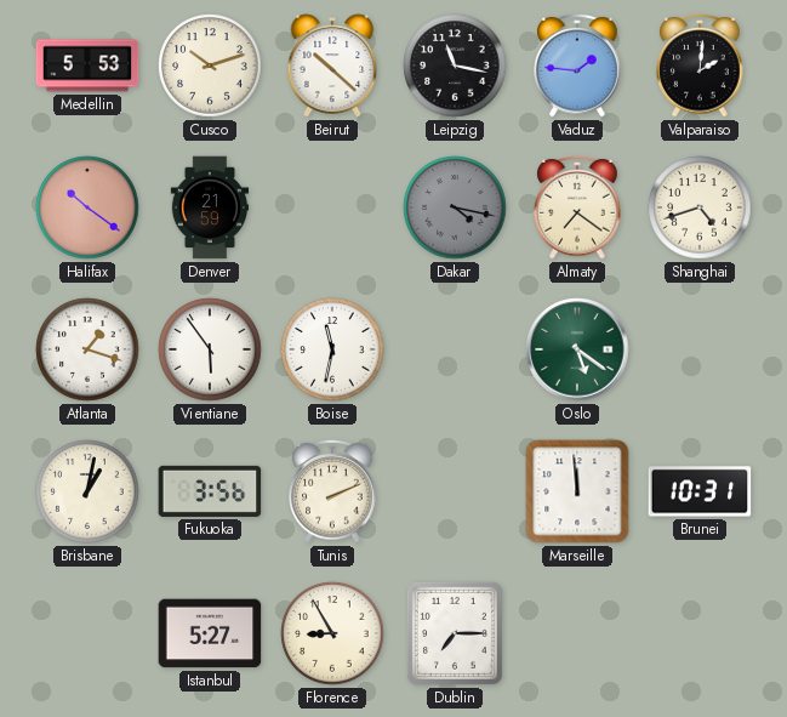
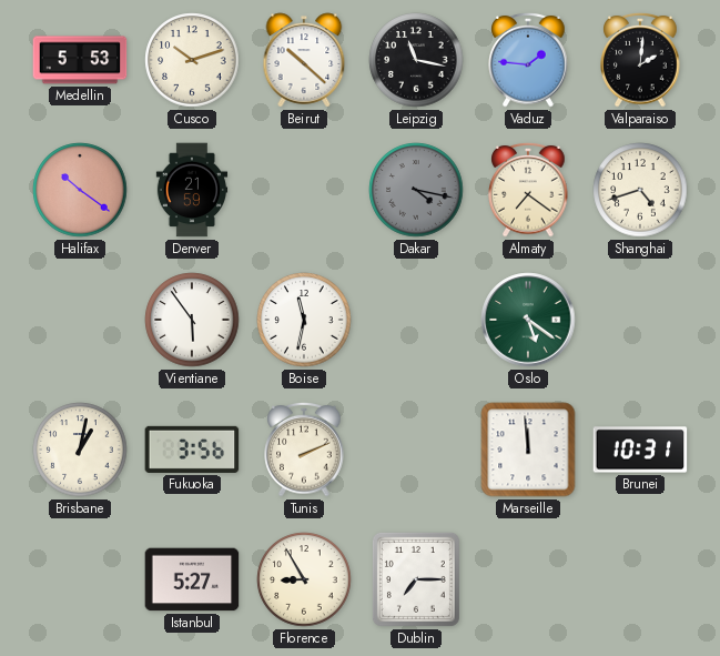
Atlanta: 1:18 -> none
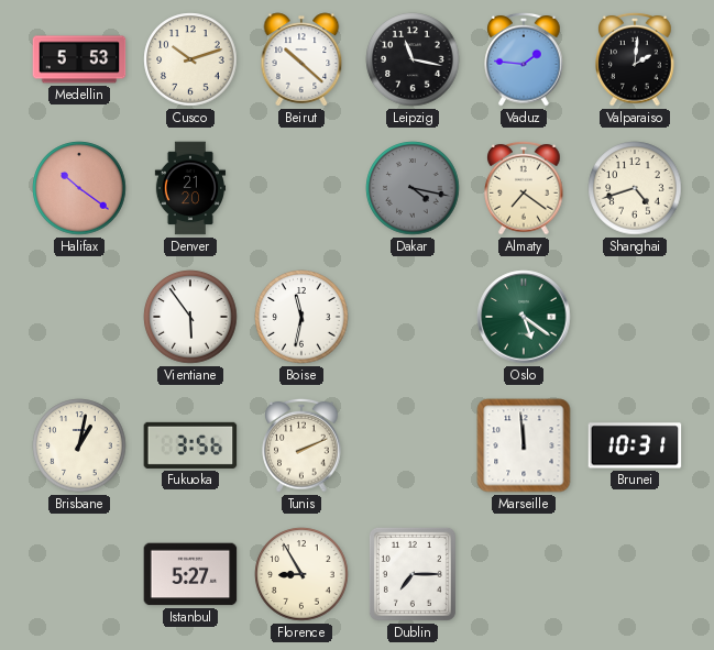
Denver: 21:59 -> 21:20
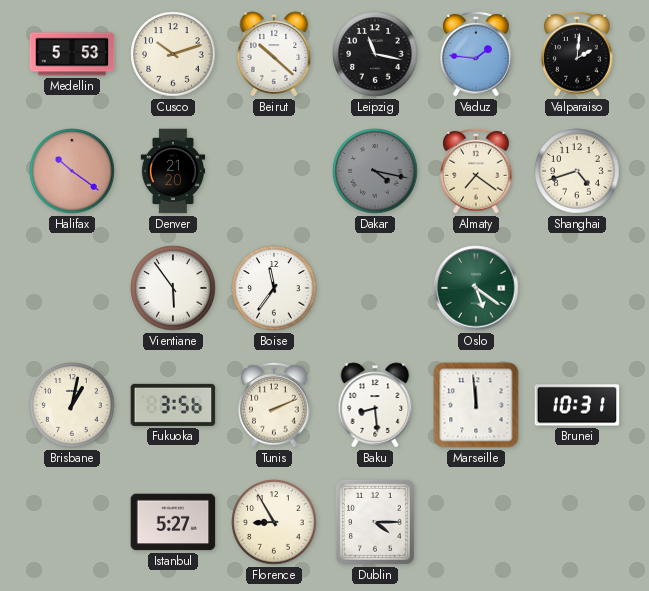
Boise: 11:32 -> 11:36
Baku: none -> 8:29
Dublin: 7:15 -> 4:15
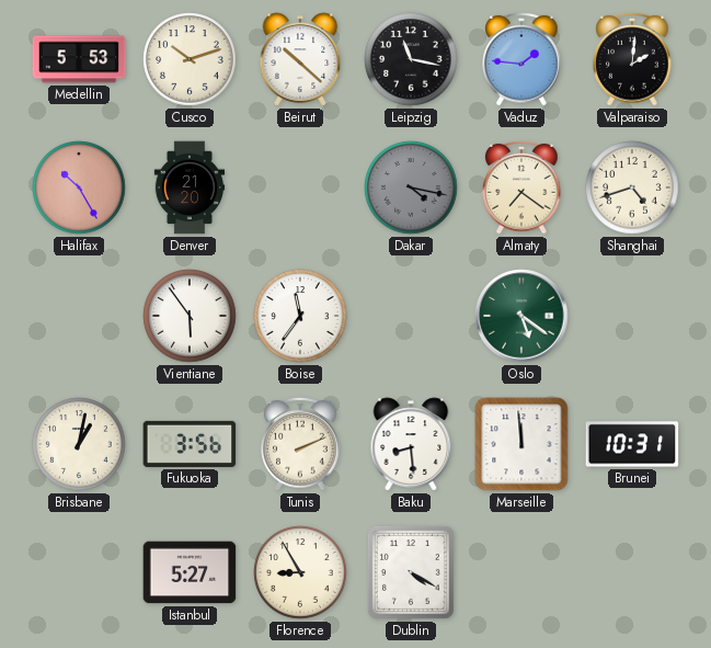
Halifax: 10:21 -> 10:25
Dublin: 4:15 -> 4:20
